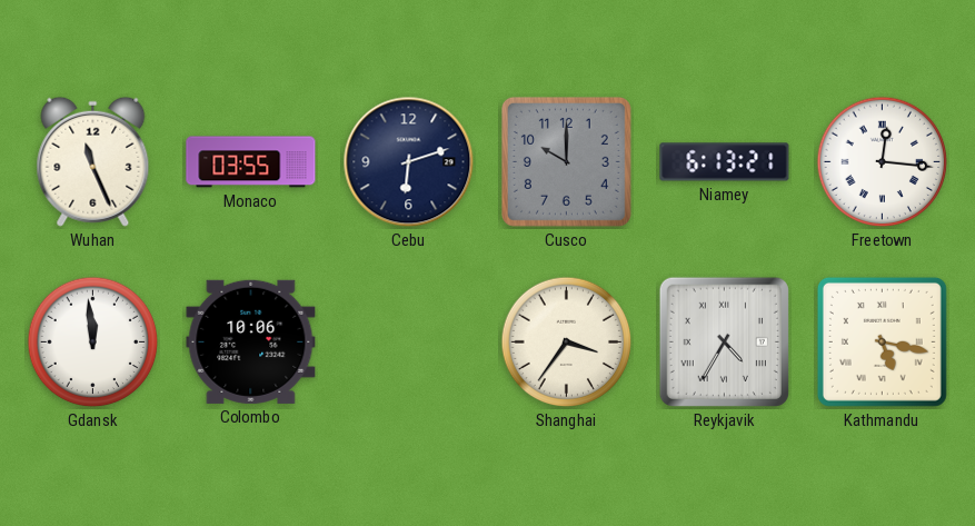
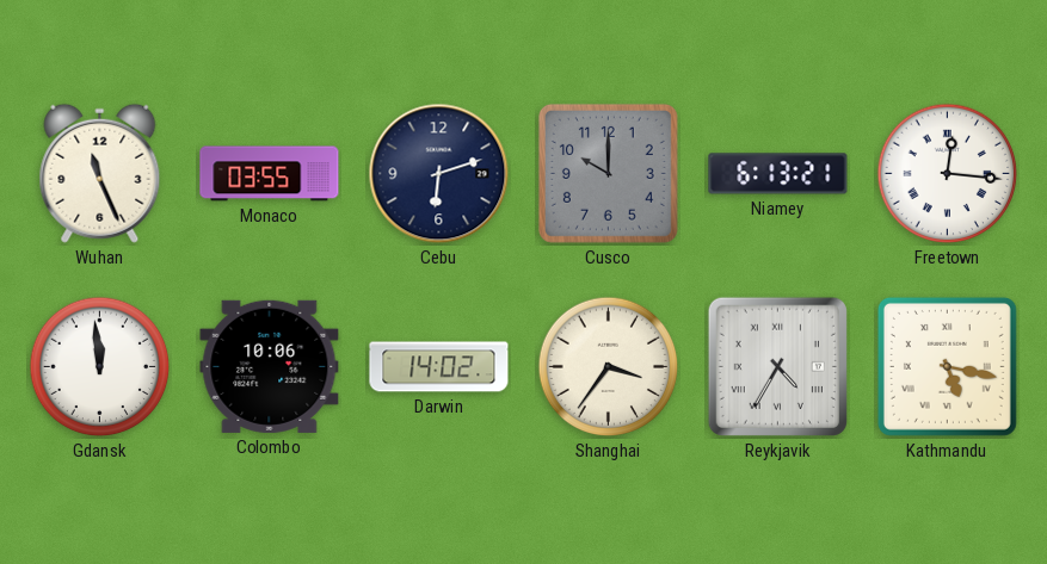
Darwin: none -> 14:02
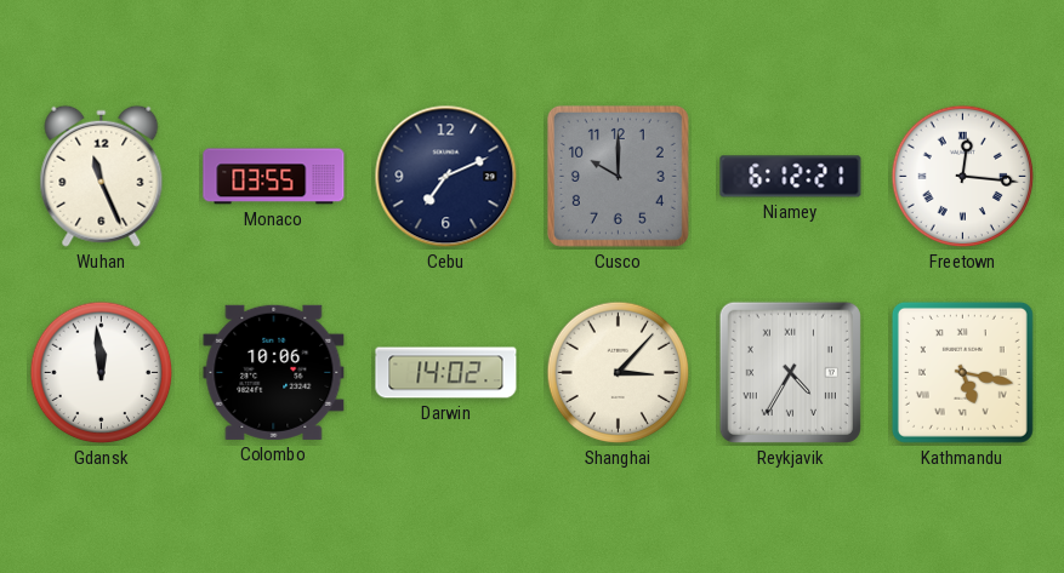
Cebu: 6:12 -> 7:11
Niamey: 6:13 -> 6:12
Shanghai: 3:36 -> 3:07
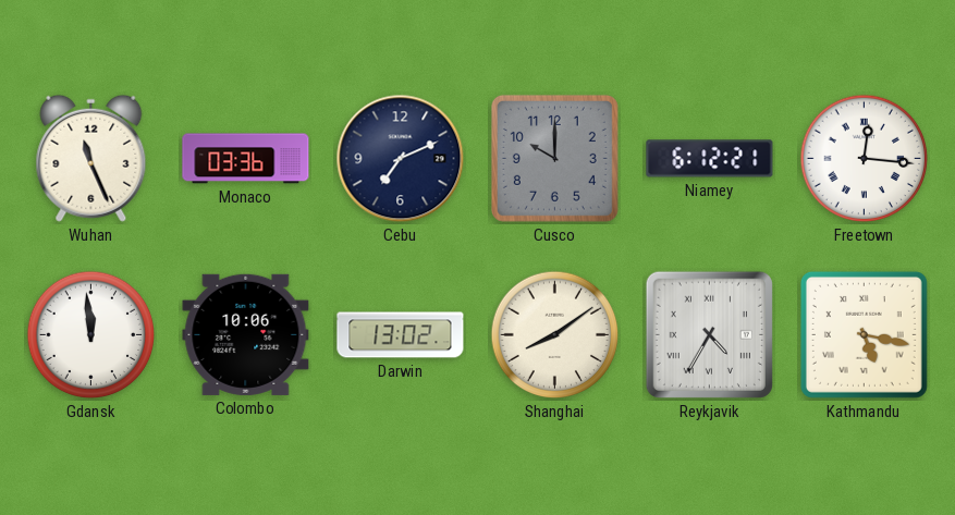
Monaco: 03:55 -> 03:36
Darwin: 14:02 -> 13:02
Shanghai: 3:07 -> 8:09
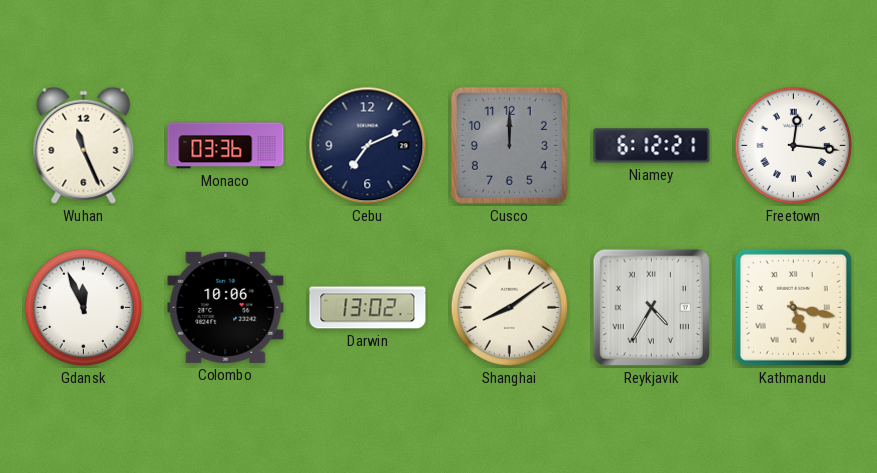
Cusco: 10:00 -> 12:00
Gdansk: 11:59 -> 11:56
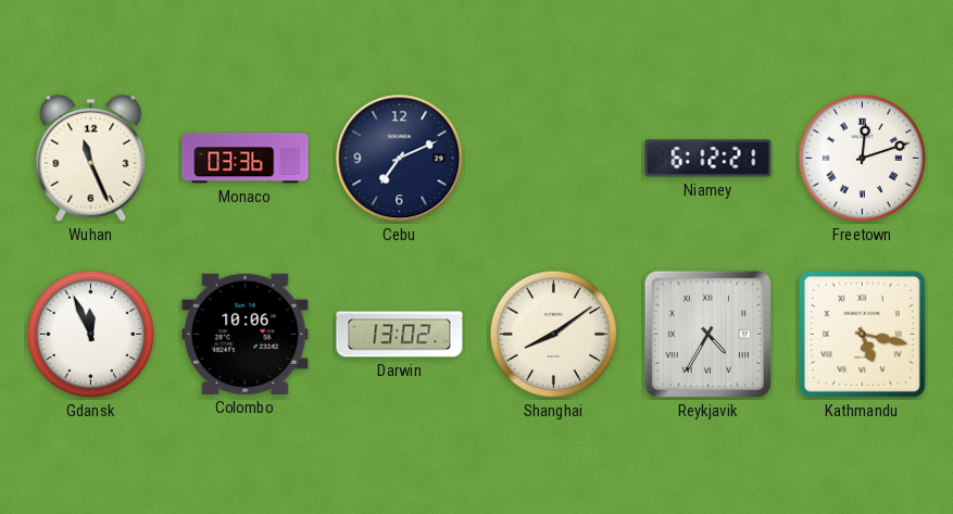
Cusco: 12:00 -> none
Freetown: 12:16 -> 12:12
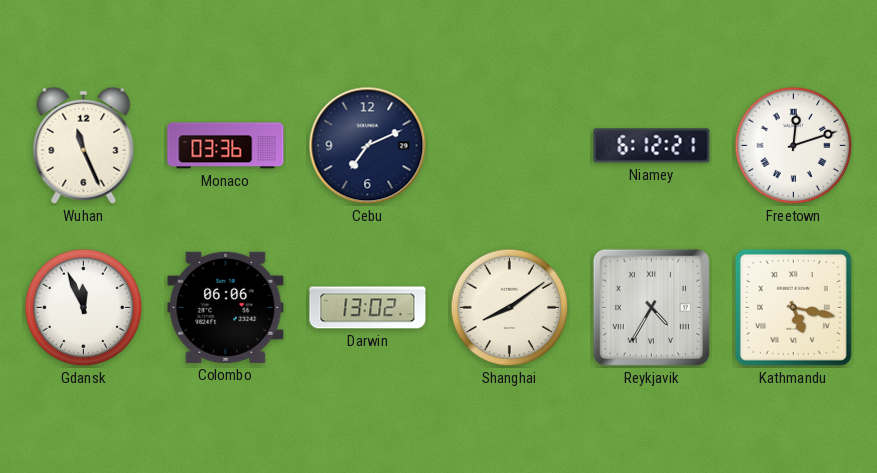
Colombo: 10:06 -> 06:06
